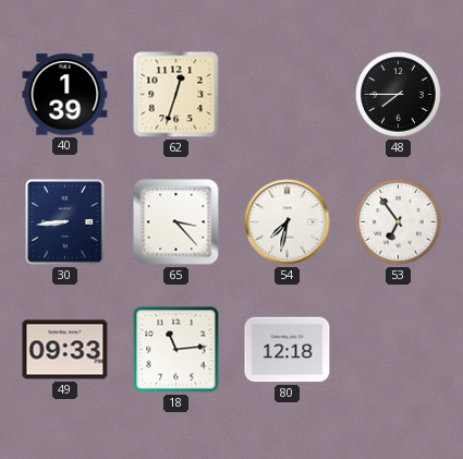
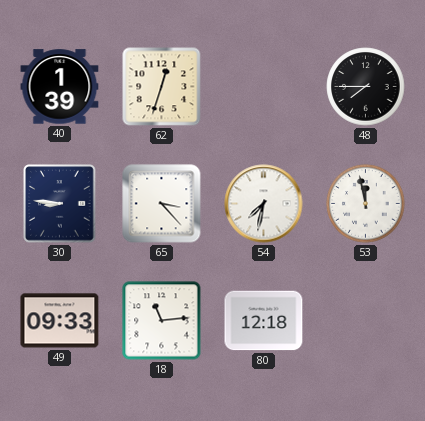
30: 8:44 -> 8:46
53: 6:54 -> 11:58
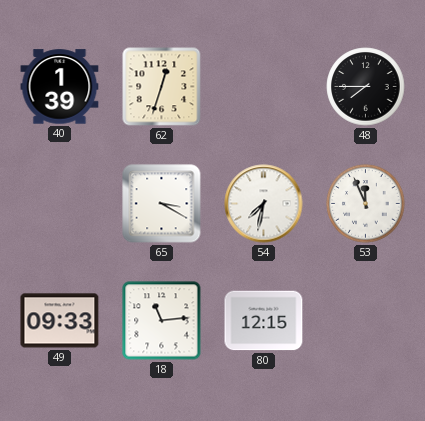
30: 8:46 -> none
65: 3:23 -> 3:20
53: 11:58 -> 11:56
80: 12:18 -> 12:15
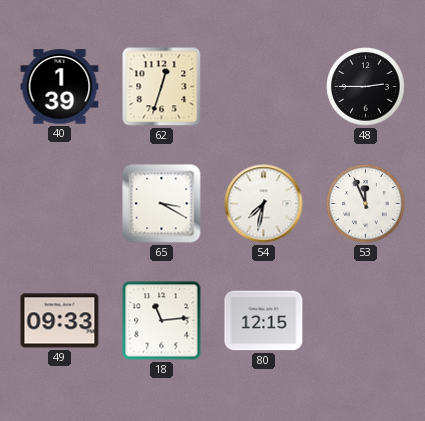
48: 7:45 -> 2:45
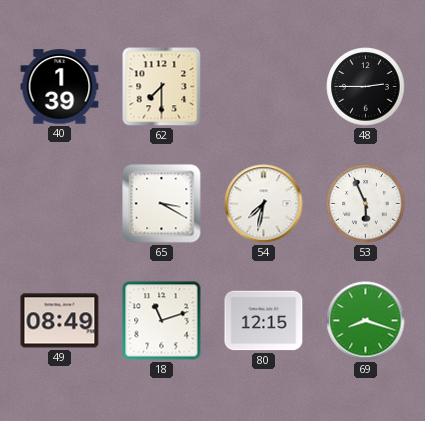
62: 12:33 -> 7:30
53: 11:56 -> 5:56
49: 09:33 -> 08:49
18: 11:14 -> 11:12
69: none -> 8:18
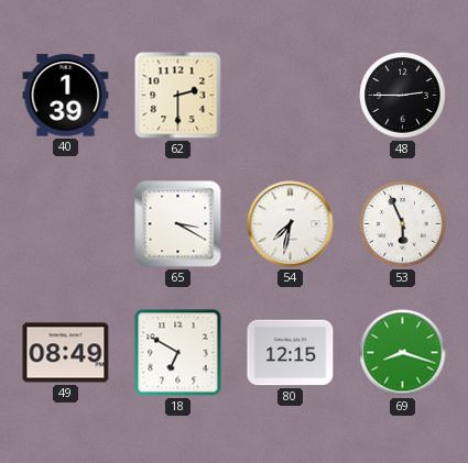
62: 7:30 -> 2:30
18: 11:12 -> 6:50
